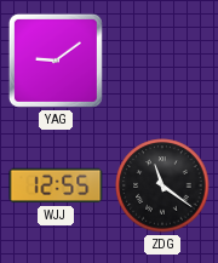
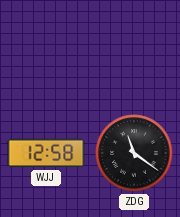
YAG: 9:09 -> none
WJJ: 12:55 -> 12:58
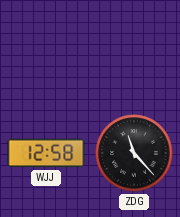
ZDG: 11:21 -> 11:23
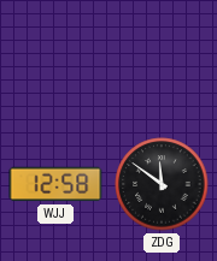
ZDG: 11:23 -> 11:51
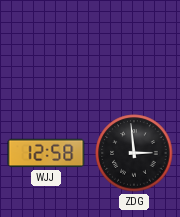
ZDG: 11:51 -> 2:59
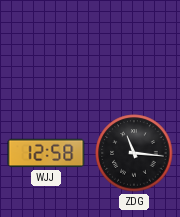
ZDG: 2:59 -> 11:16
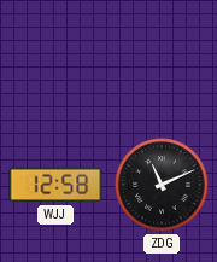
ZDG: 11:16 -> 11:11
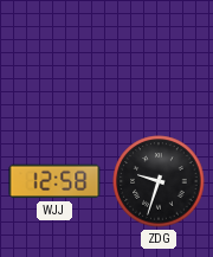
ZDG: 11:11 -> 9:33
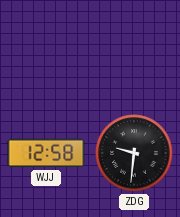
ZDG: 9:33 -> 9:31
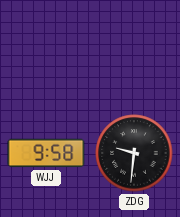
WJJ: 12:58 -> 9:58
